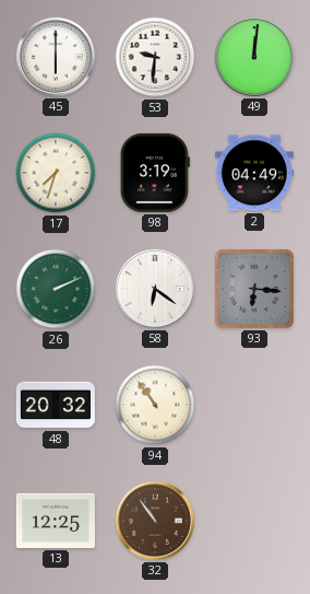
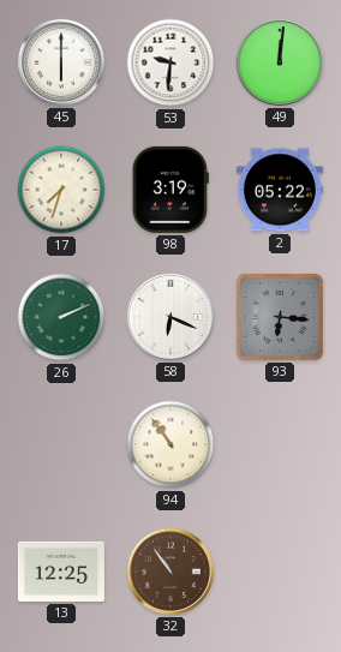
2: 04:49 -> 05:22
58: 6:21 -> 6:19
48: 20:32 -> none
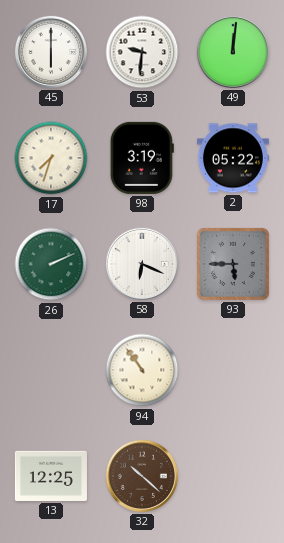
93: 6:16 -> 5:45
32: 10:54 -> 10:22
